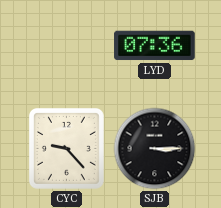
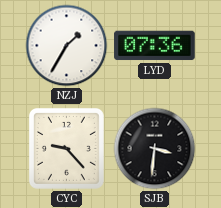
NZJ: none -> 1:35
SJB: 3:15 -> 3:31
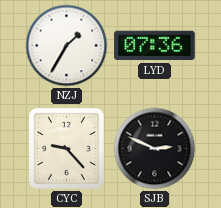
SJB: 3:31 -> 2:49
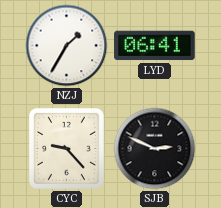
LYD: 07:36 -> 06:41
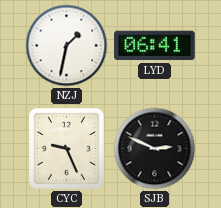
NZJ: 1:35 -> 1:32
CYC: 9:23 -> 9:26
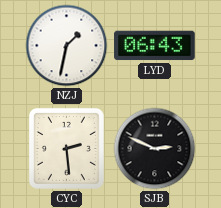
LYD: 06:41 -> 06:43
CYC: 9:26 -> 2:29
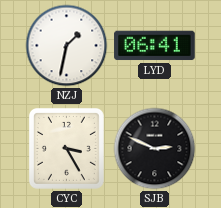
LYD: 06:43 -> 06:41
CYC: 2:29 -> 3:25
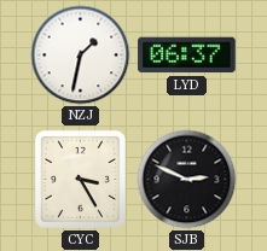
LYD: 06:41 -> 06:37
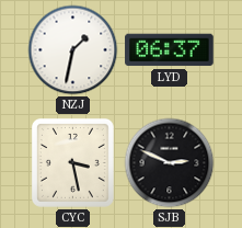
CYC: 3:25 -> 3:28
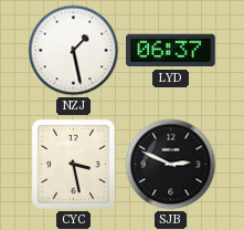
NZJ: 1:32 -> 1:28
